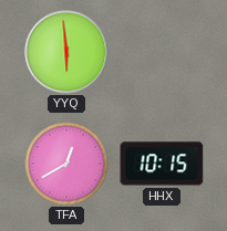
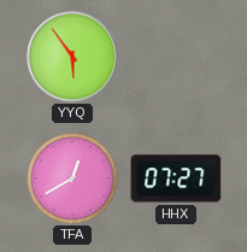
YYQ: 5:59 -> 5:54
HHX: 10:15 -> 07:27
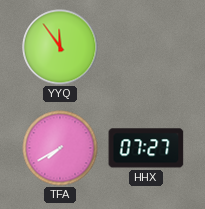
YYQ: 5:54 -> 11:54
TFA: 12:40 -> 7:40
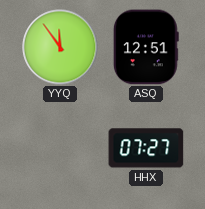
ASQ: none -> 12:51
TFA: 7:40 -> none
